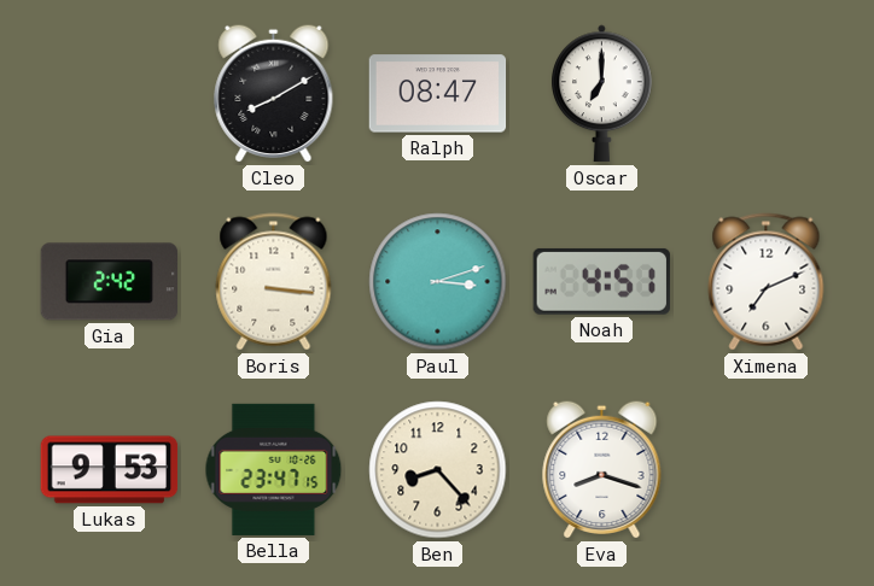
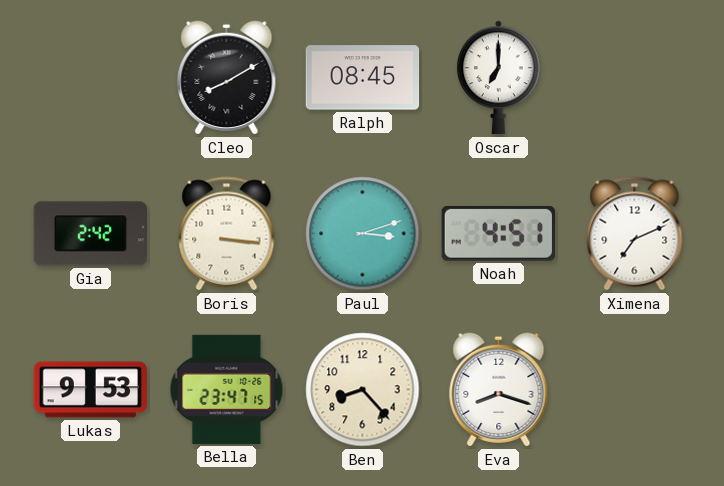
Ralph: 08:47 -> 08:45
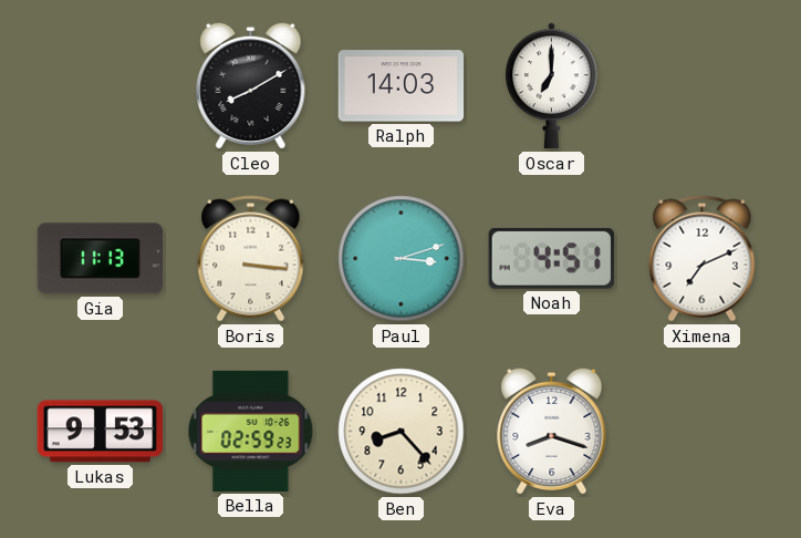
Ralph: 08:45 -> 14:03
Gia: 2:42 -> 11:13
Bella: 23:47 -> 02:59
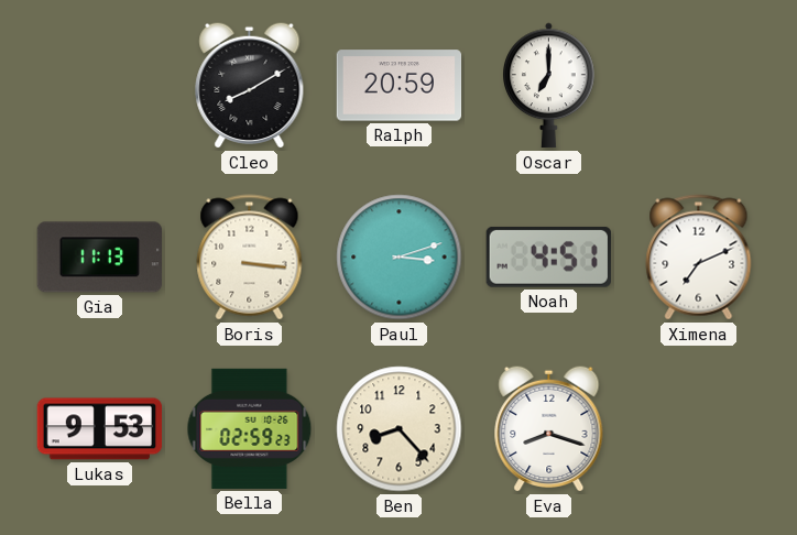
Ralph: 14:03 -> 20:59
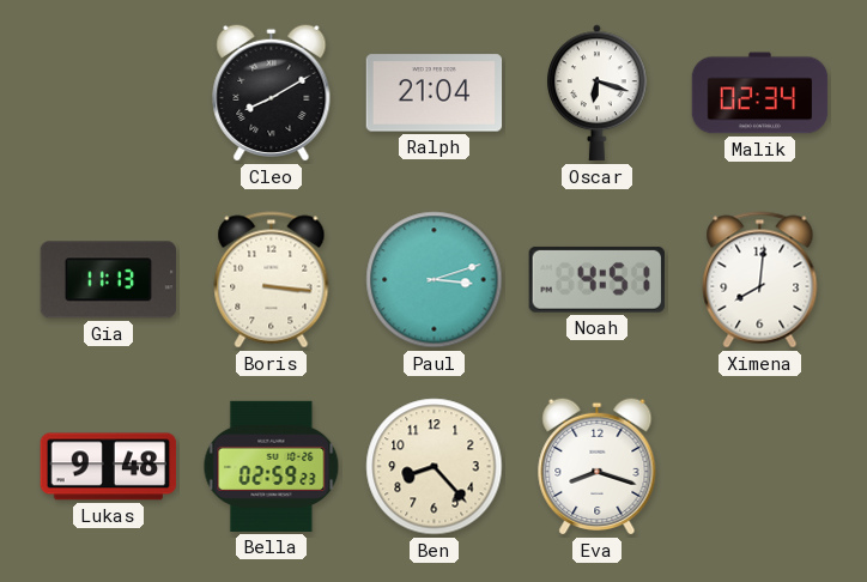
Ralph: 20:59 -> 21:04
Oscar: 7:00 -> 6:18
Malik: none -> 02:34
Ximena: 7:11 -> 8:01
Lukas: 9:53 -> 9:48
